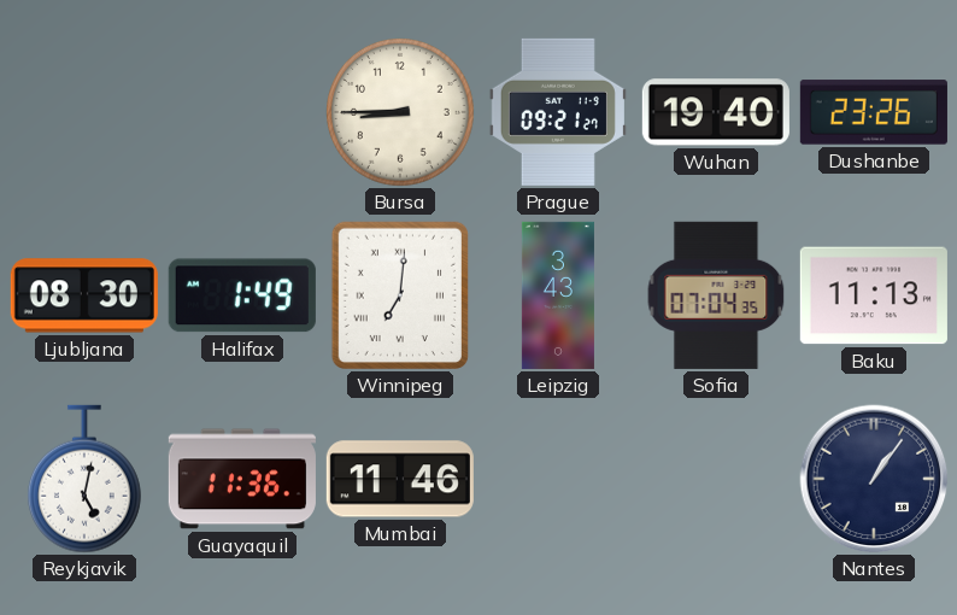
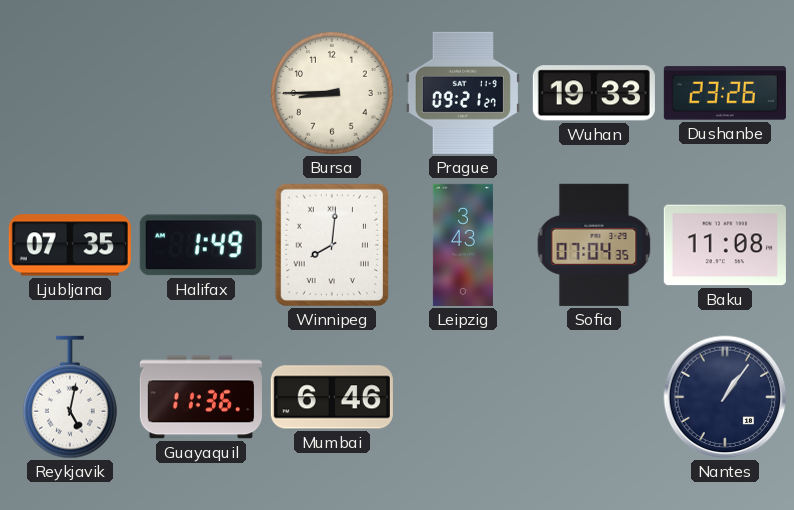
Wuhan: 19:40 -> 19:33
Ljubljana: 08:30 -> 07:35
Winnipeg: 7:01 -> 8:01
Baku: 11:13 -> 11:08
Mumbai: 11:46 -> 6:46
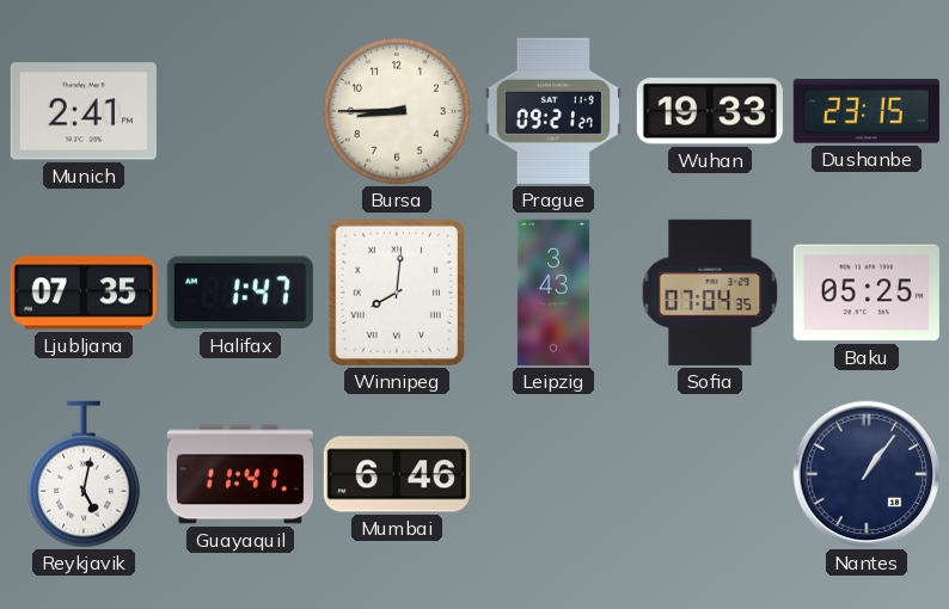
Munich: none -> 2:41
Dushanbe: 23:26 -> 23:15
Halifax: 1:49 -> 1:47
Baku: 11:08 -> 05:25
Guayaquil: 11:36 -> 11:41
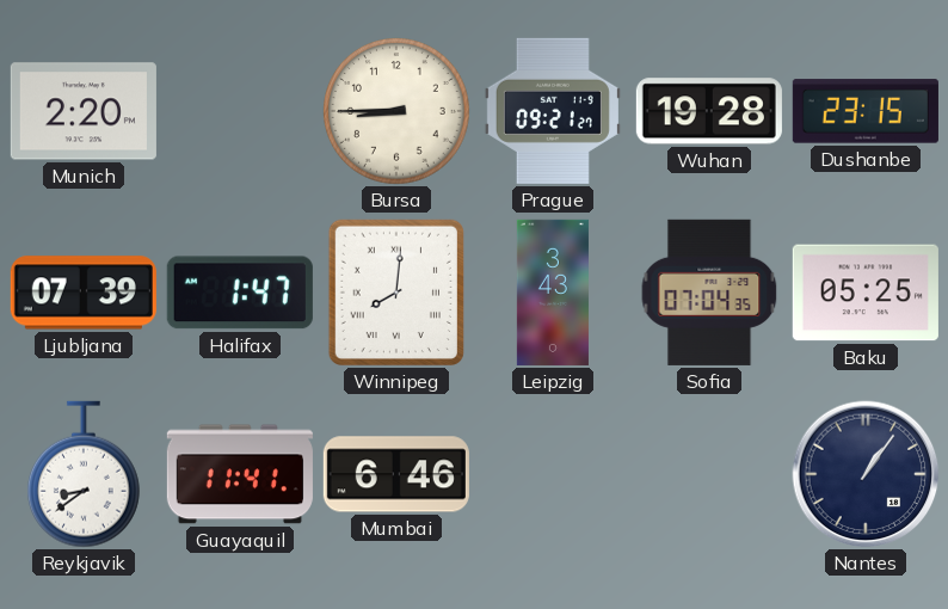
Munich: 2:41 -> 2:20
Wuhan: 19:33 -> 19:28
Ljubljana: 07:35 -> 07:39
Reykjavik: 5:02 -> 8:39
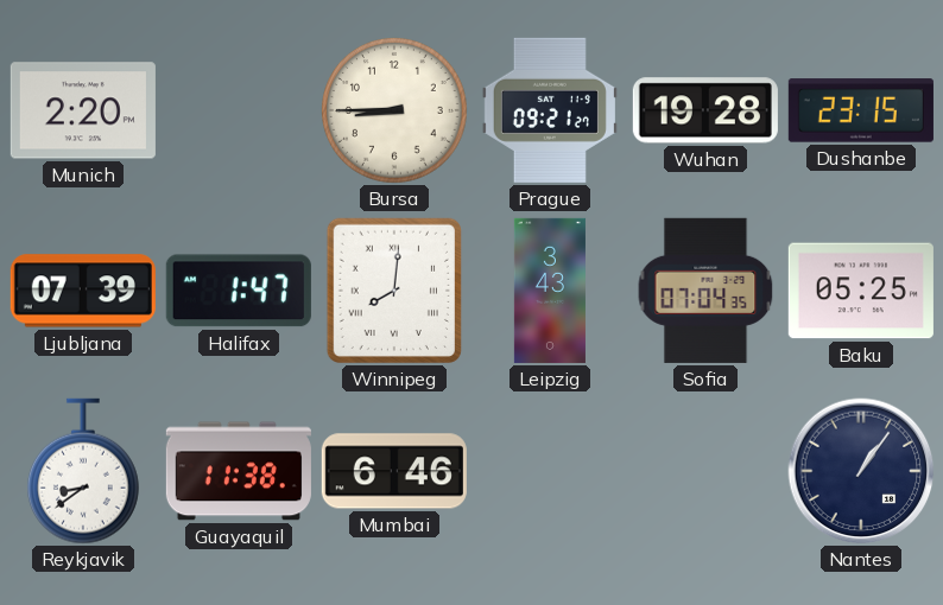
Guayaquil: 11:41 -> 11:38
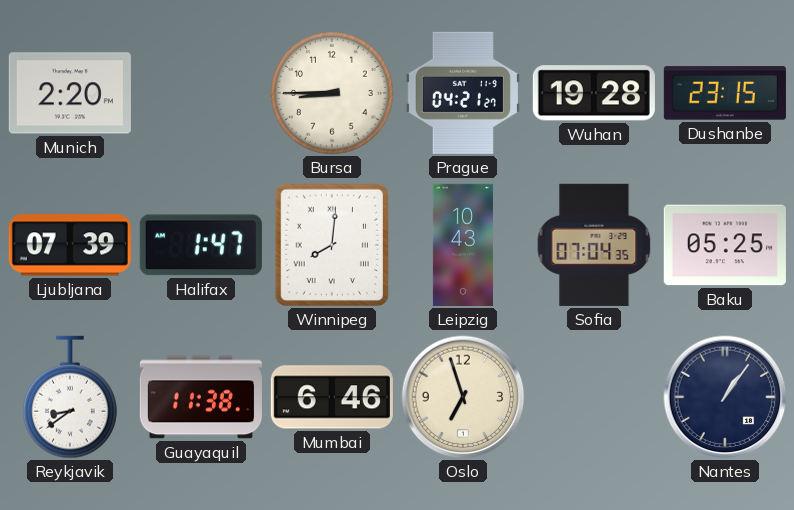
Prague: 09:21 -> 04:21
Leipzig: 3:43 -> 10:43
Oslo: none -> 6:57
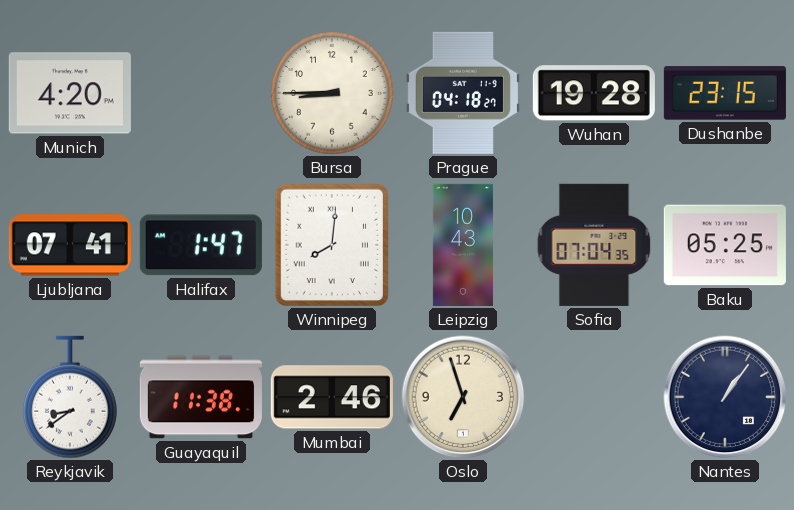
Munich: 2:20 -> 4:20
Prague: 04:21 -> 04:18
Ljubljana: 07:39 -> 07:41
Mumbai: 6:46 -> 2:46
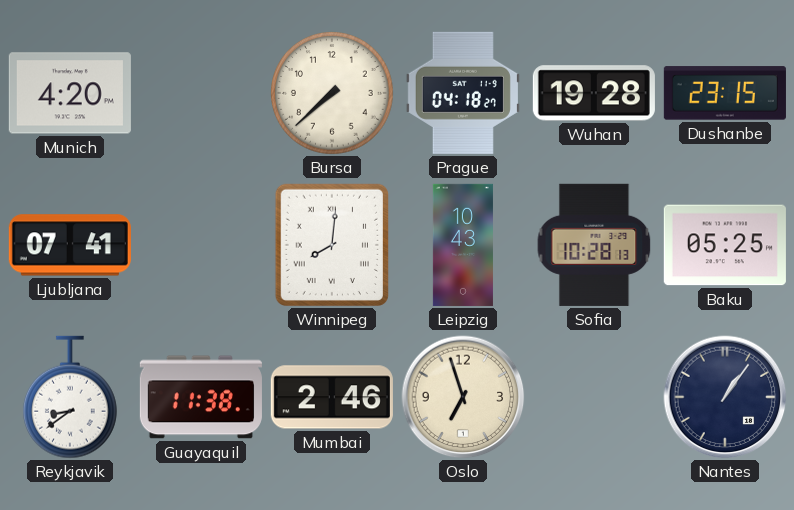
Bursa: 8:45 -> 7:38
Halifax: 1:47 -> none
Sofia: 07:04 -> 10:28
